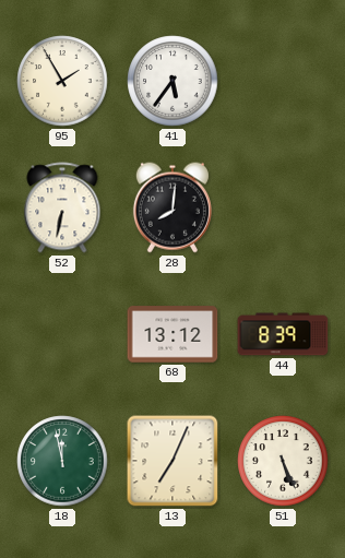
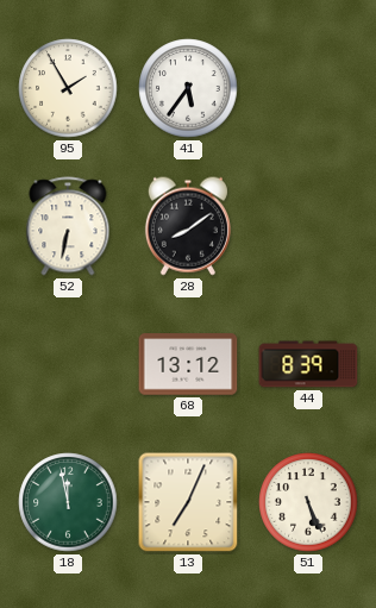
28: 8:01 -> 8:09
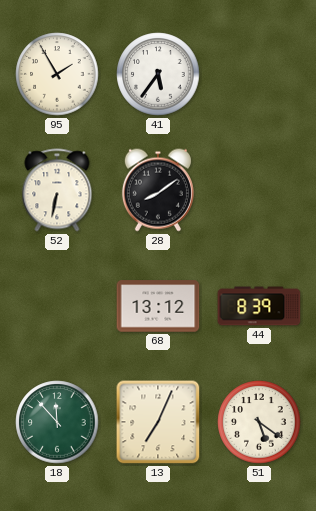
18: 11:58 -> 11:53
51: 5:26 -> 5:21
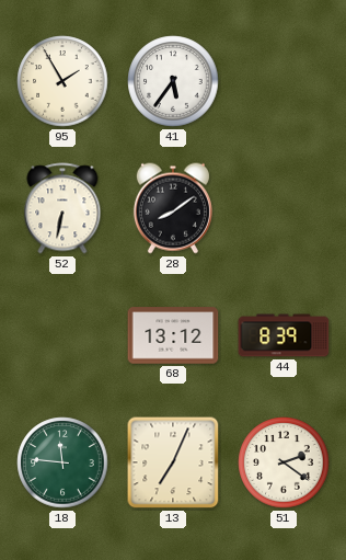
18: 11:53 -> 11:46
51: 5:21 -> 2:21
